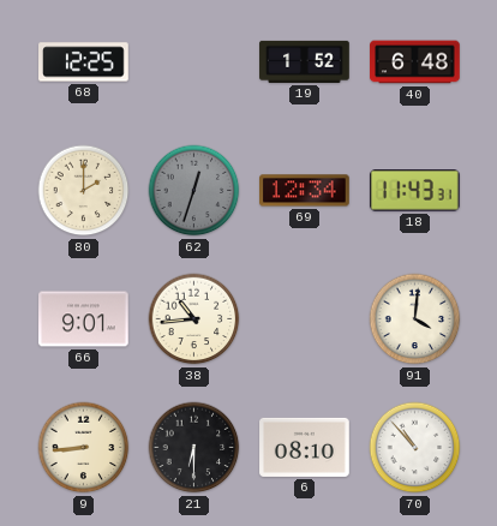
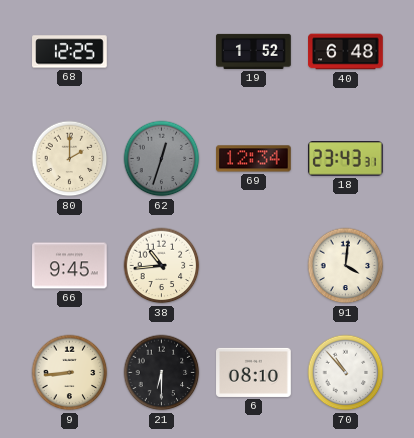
18: 11:43 -> 23:43
66: 9:01 -> 9:45
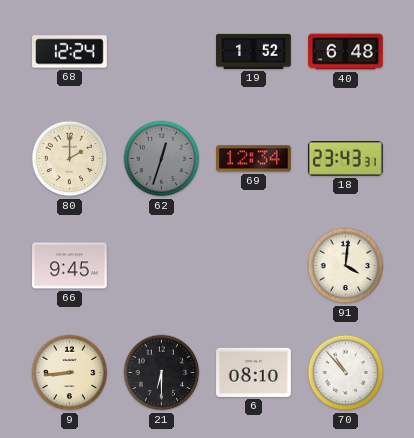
68: 12:25 -> 12:24
38: 10:44 -> none
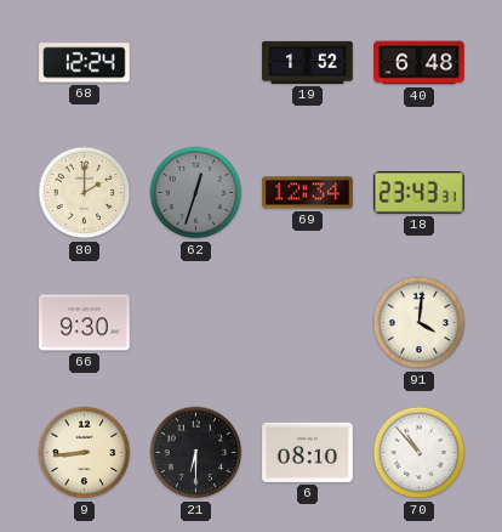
66: 9:45 -> 9:30
